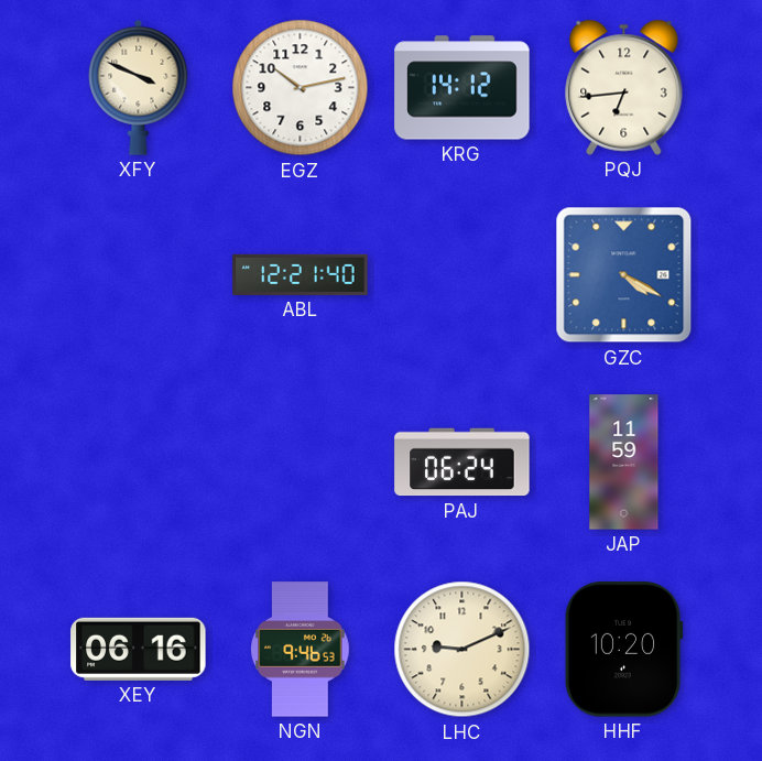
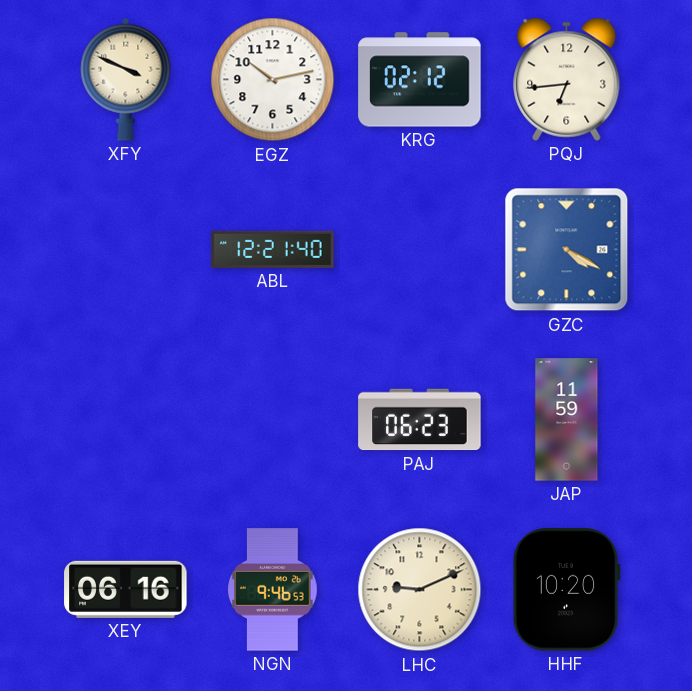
KRG: 14:12 -> 02:12
PAJ: 06:24 -> 06:23
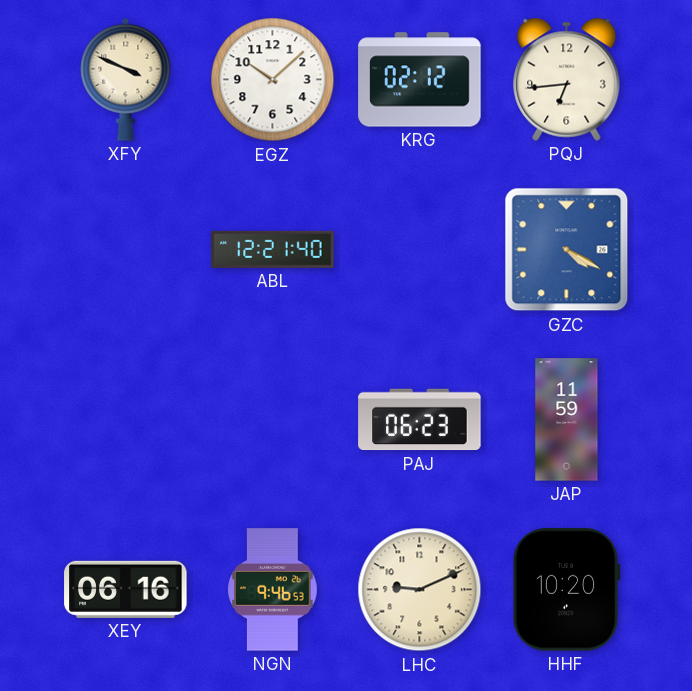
EGZ: 10:13 -> 10:08
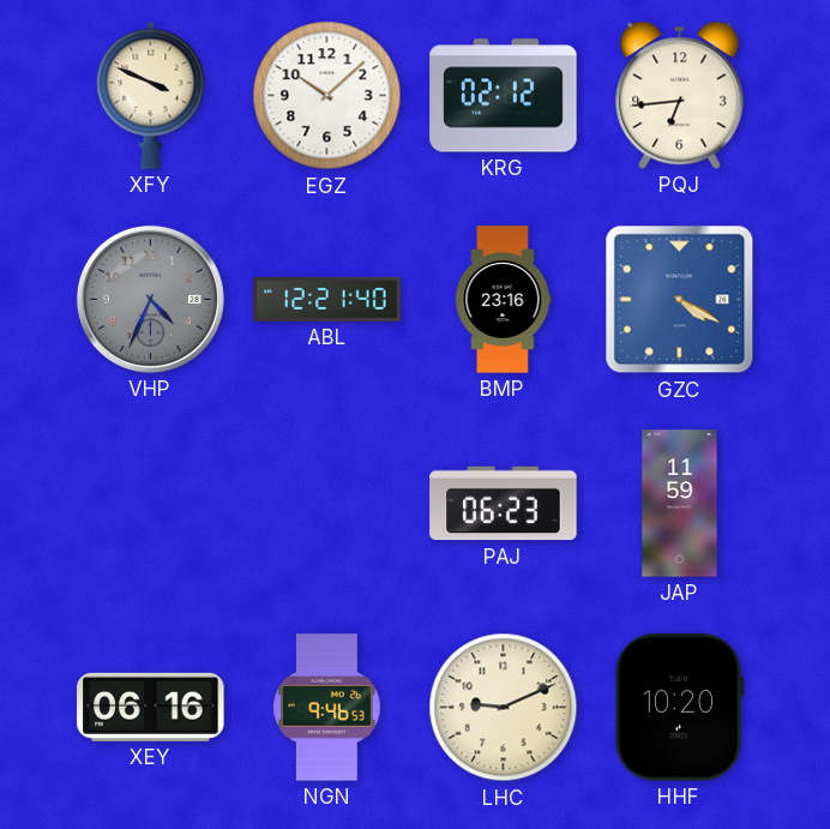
VHP: none -> 4:34
BMP: none -> 23:16
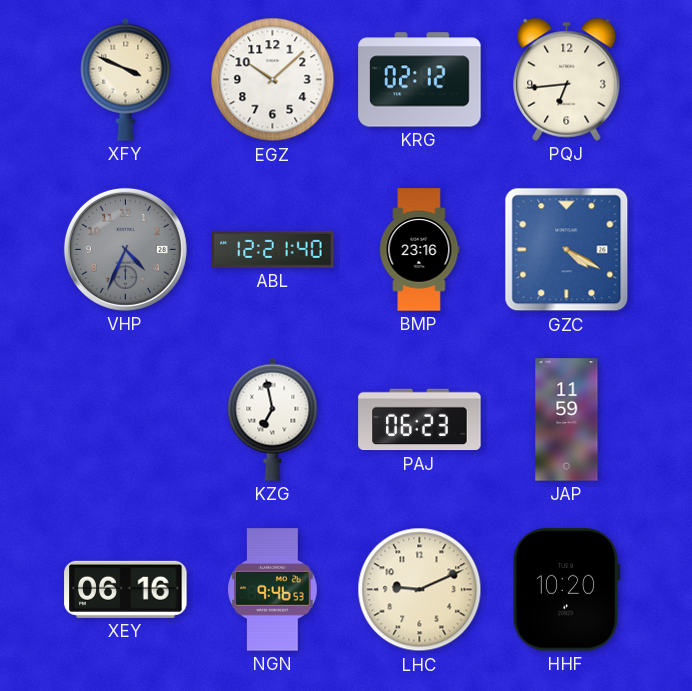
KZG: none -> 6:58
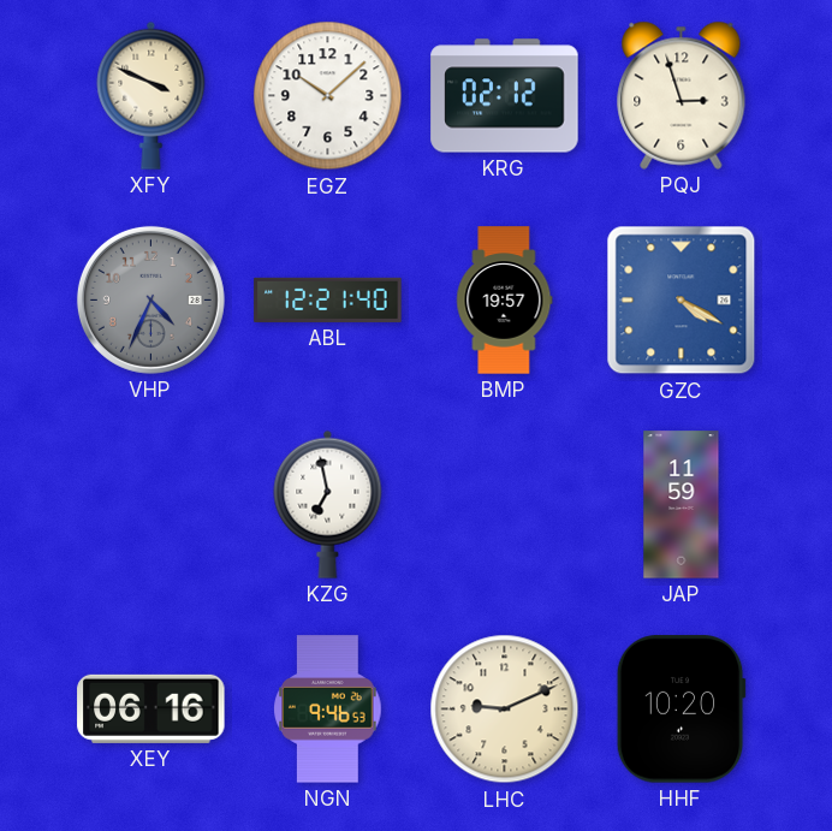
PQJ: 6:44 -> 2:57
BMP: 23:16 -> 19:57
PAJ: 06:23 -> none
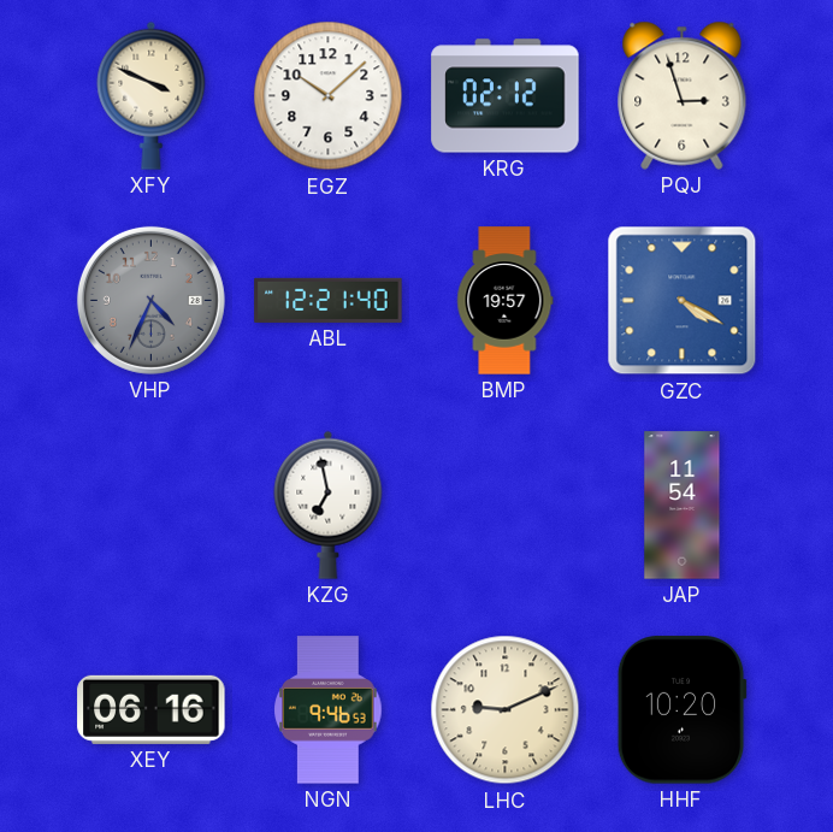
JAP: 11:59 -> 11:54
